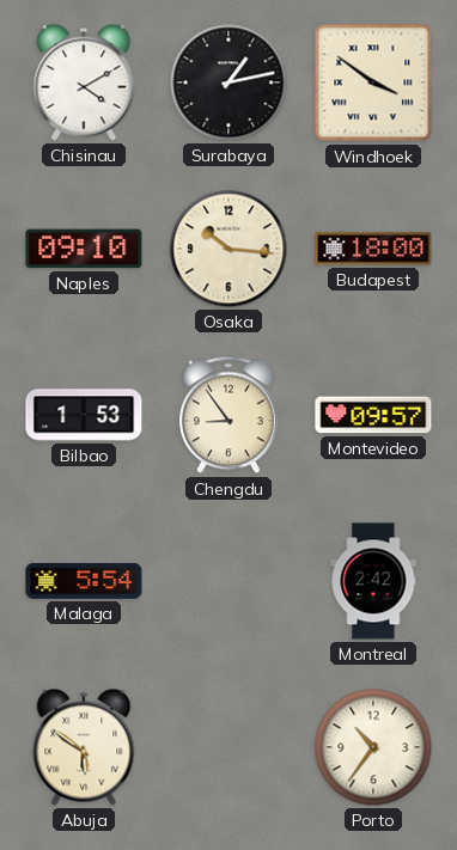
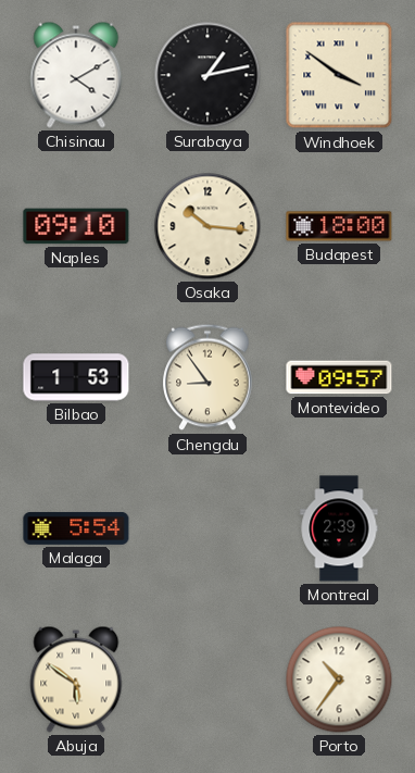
Montreal: 2:42 -> 2:39
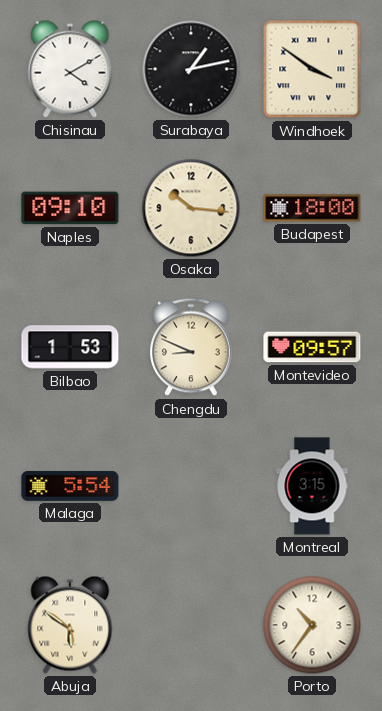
Chengdu: 8:54 -> 8:49
Montreal: 2:39 -> 3:15
